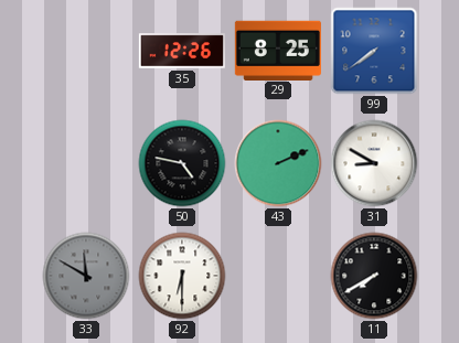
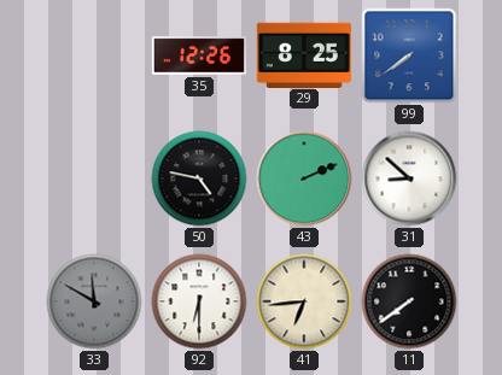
31: 8:50 -> 8:52
41: none -> 6:44
11: 7:40 -> 7:39
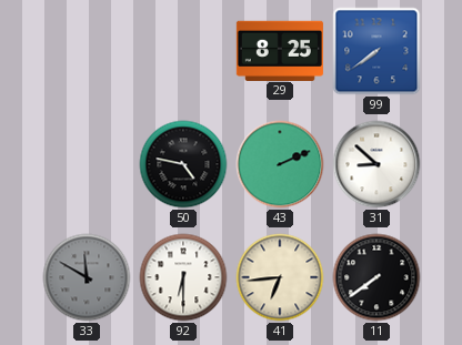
35: 12:26 -> none
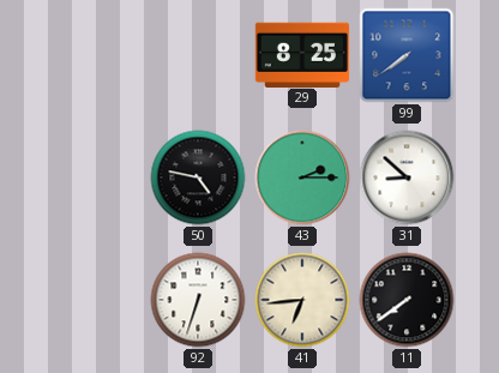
43: 2:11 -> 2:15
33: 11:50 -> none
92: 6:30 -> 6:33
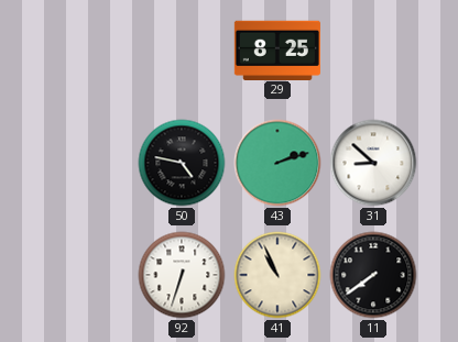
99: 7:39 -> none
43: 2:15 -> 2:12
41: 6:44 -> 10:56
